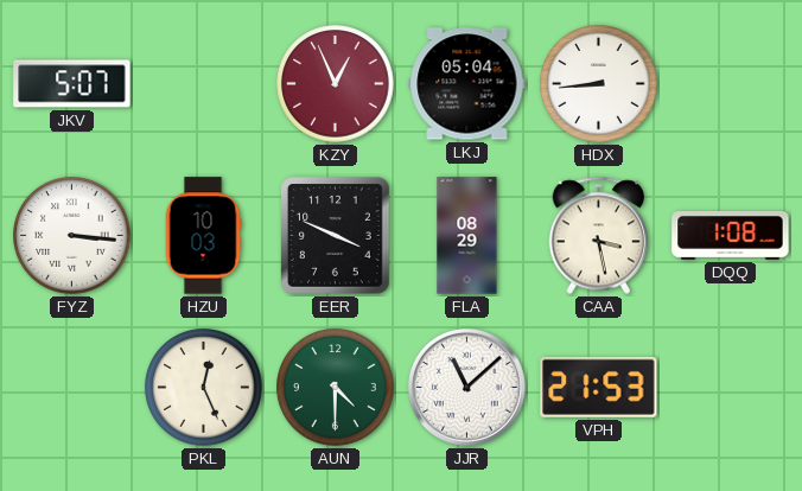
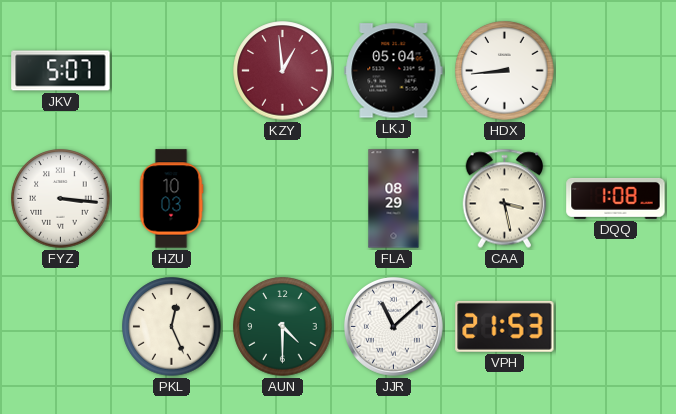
KZY: 12:56 -> 12:59
EER: 3:49 -> none
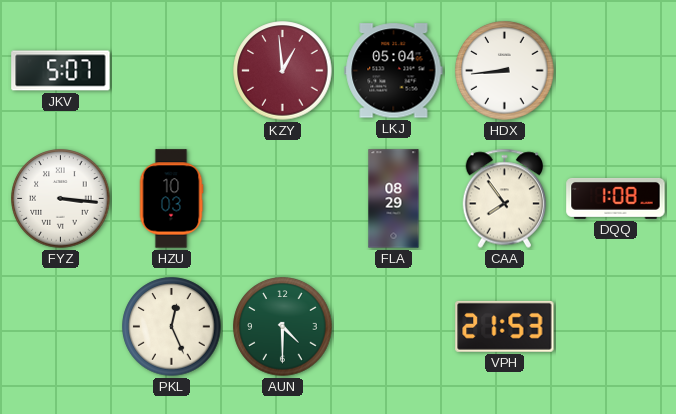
CAA: 3:28 -> 7:54
JJR: 11:08 -> none
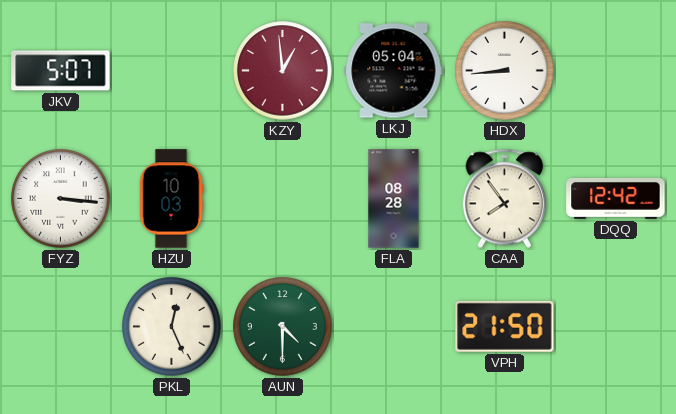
FLA: 08:29 -> 08:28
DQQ: 1:08 -> 12:42
VPH: 21:53 -> 21:50
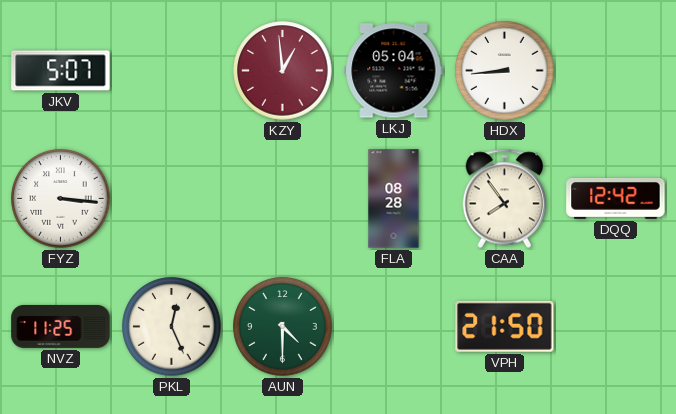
HZU: 10:03 -> none
NVZ: none -> 11:25
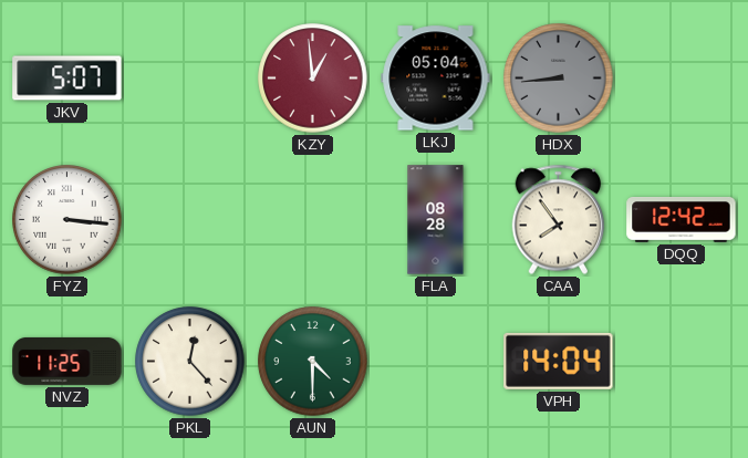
HDX dial: white -> grey
PKL: 12:26 -> 12:23
VPH: 21:50 -> 14:04
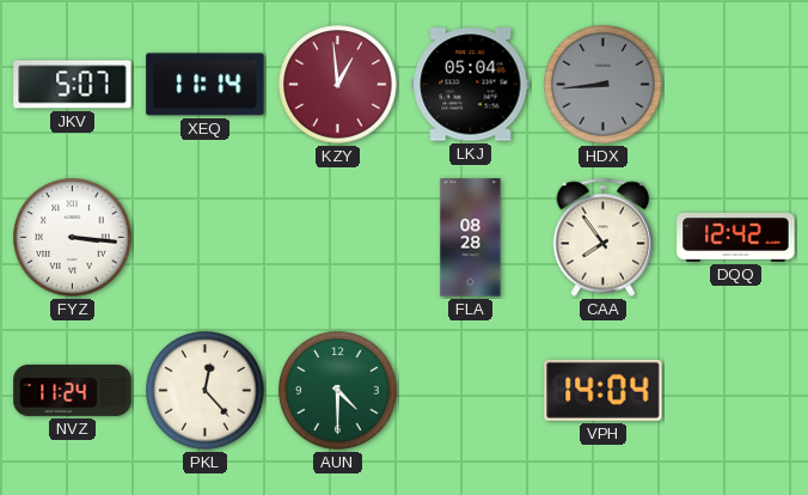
XEQ: none -> 11:14
NVZ: 11:25 -> 11:24
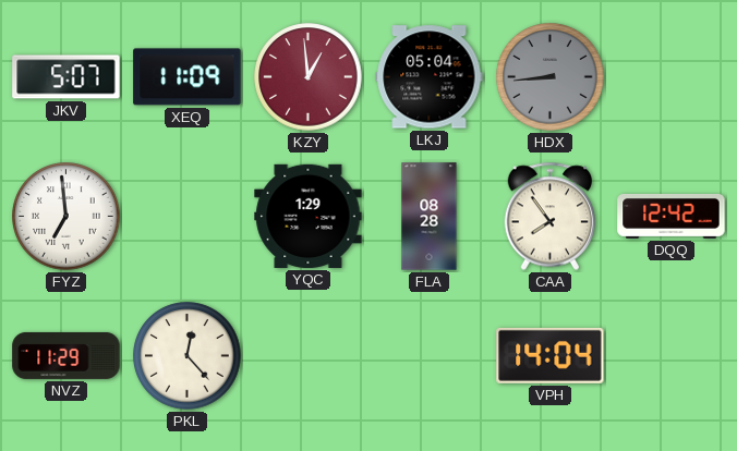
XEQ: 11:14 -> 11:09
FYZ: 3:16 -> 6:59
YQC: none -> 1:29
NVZ: 11:24 -> 11:29
AUN: 4:30 -> none
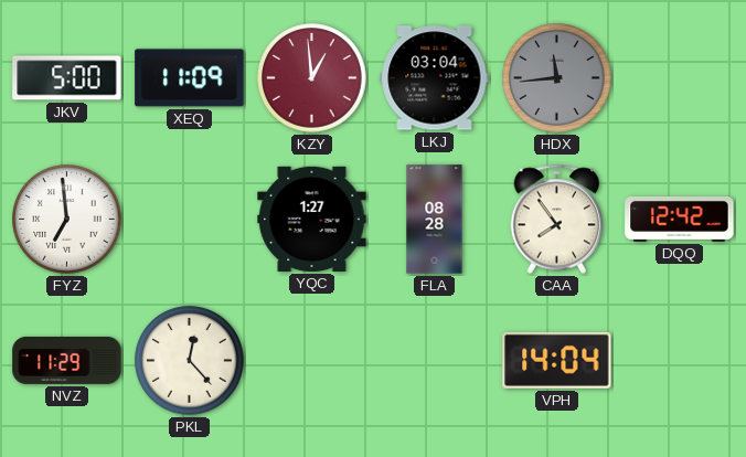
JKV: 5:07 -> 5:00
LKJ: 05:04 -> 03:04
HDX: 8:44 -> 11:44
YQC: 1:29 -> 1:27
